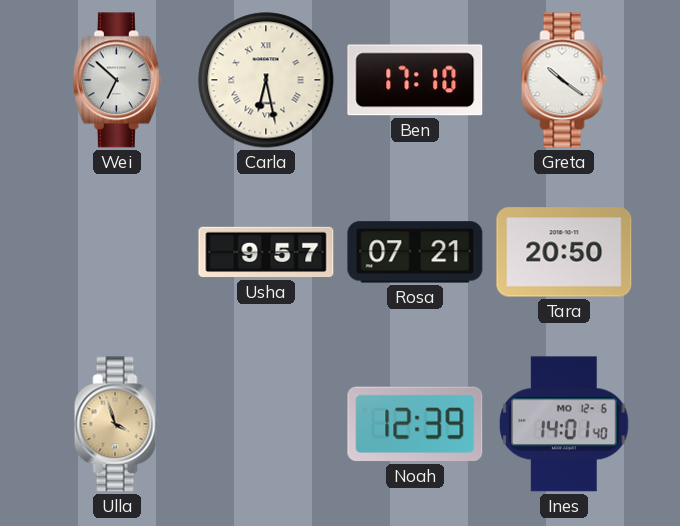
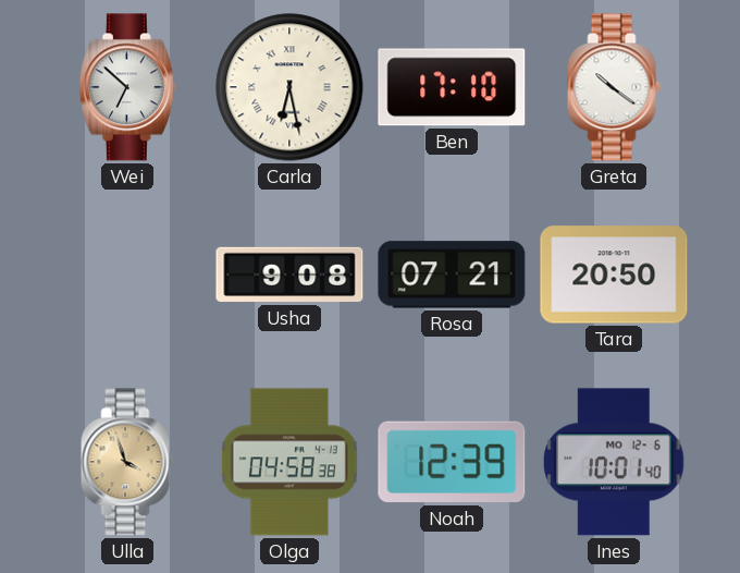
Usha: 9:57 -> 9:08
Olga: none -> 04:58
Ines: 14:01 -> 10:01
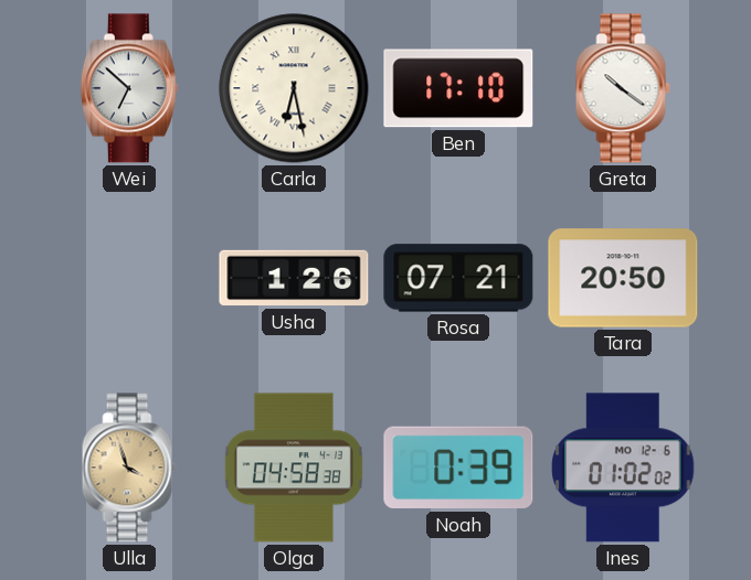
Usha: 9:08 -> 1:26
Noah: 12:39 -> 0:39
Ines: 10:01 -> 01:02
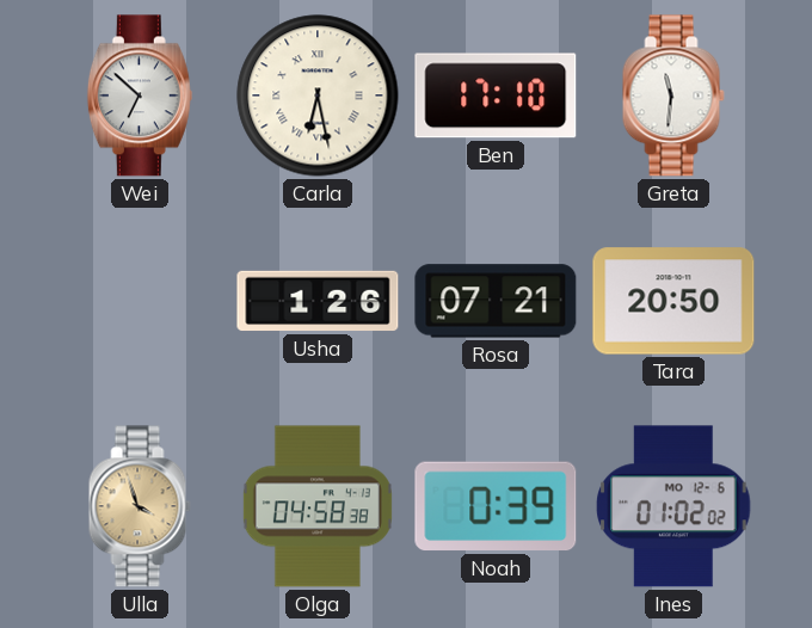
Greta: 10:21 -> 11:31
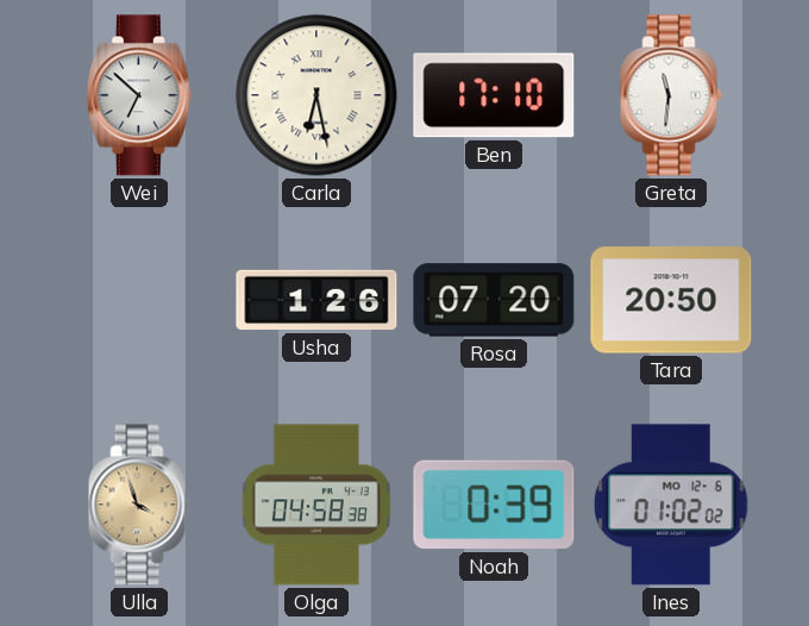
Rosa: 07:21 -> 07:20
